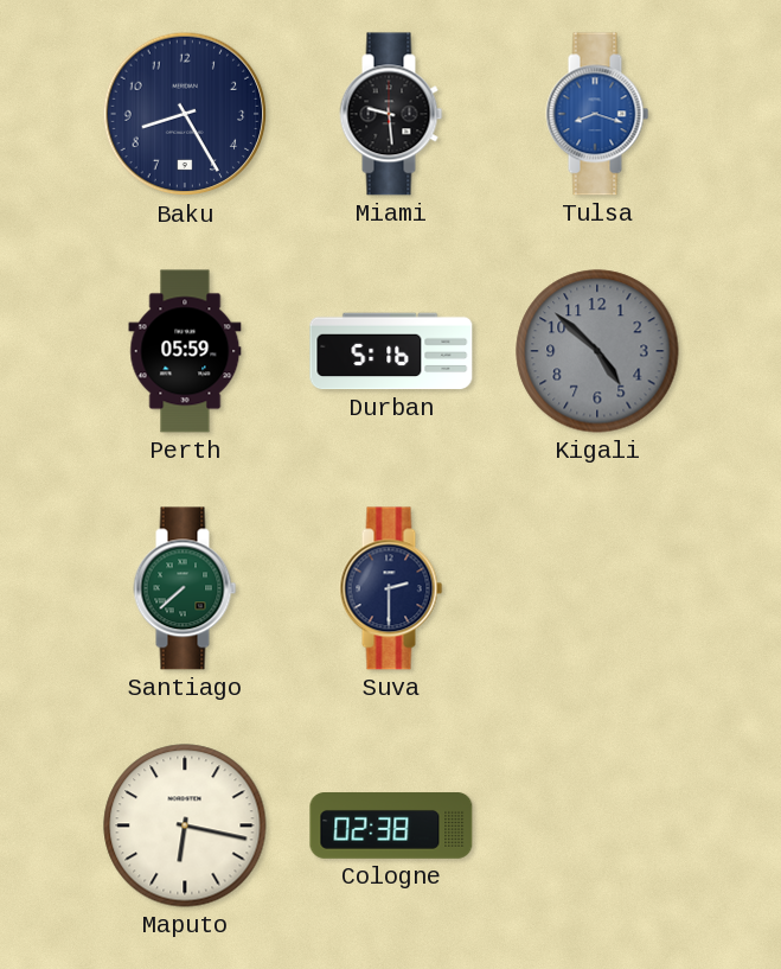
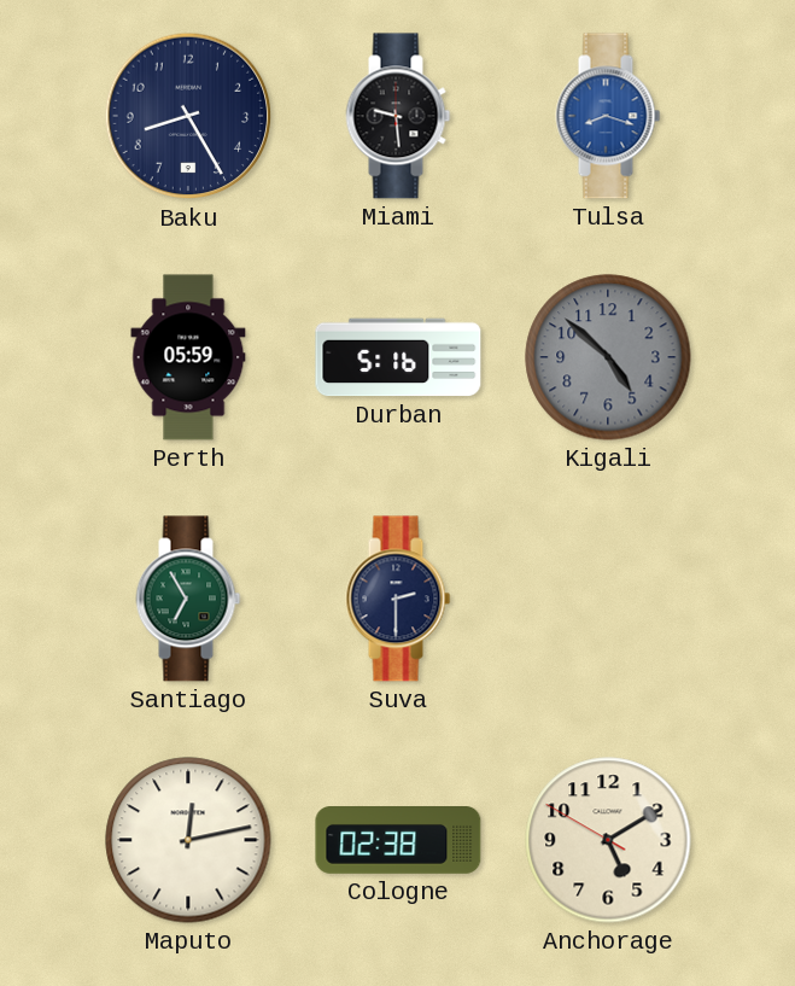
Santiago: 7:38 -> 6:55
Maputo: 6:17 -> 12:13
Anchorage: none -> 5:09
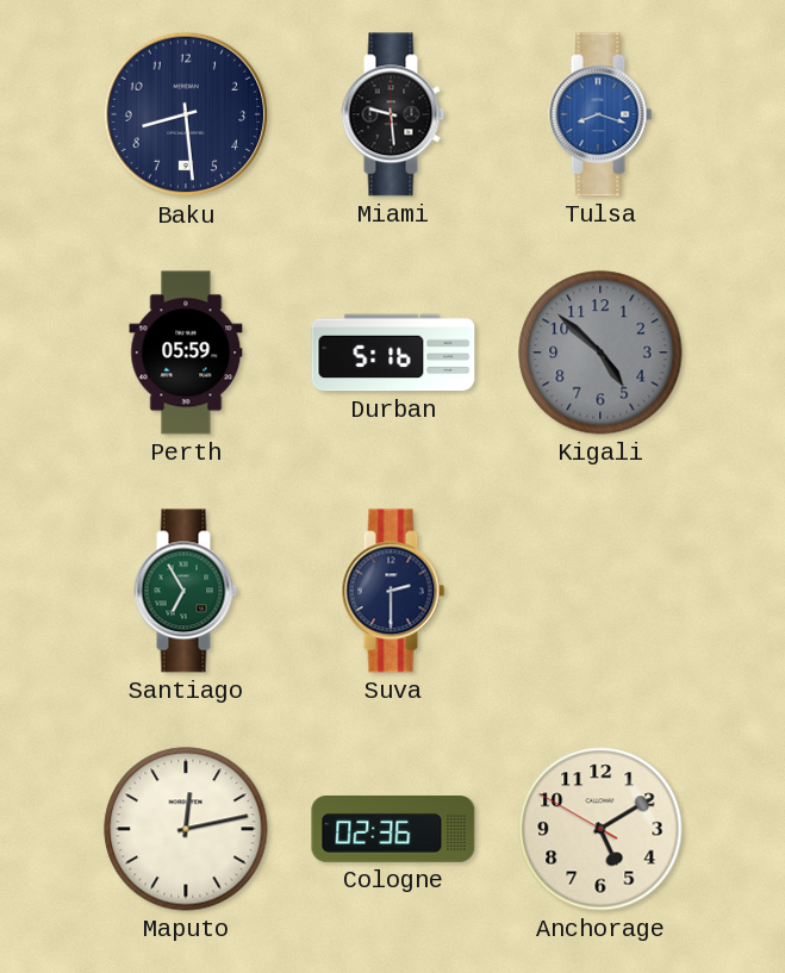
Baku: 8:25 -> 8:29
Cologne: 02:38 -> 02:36
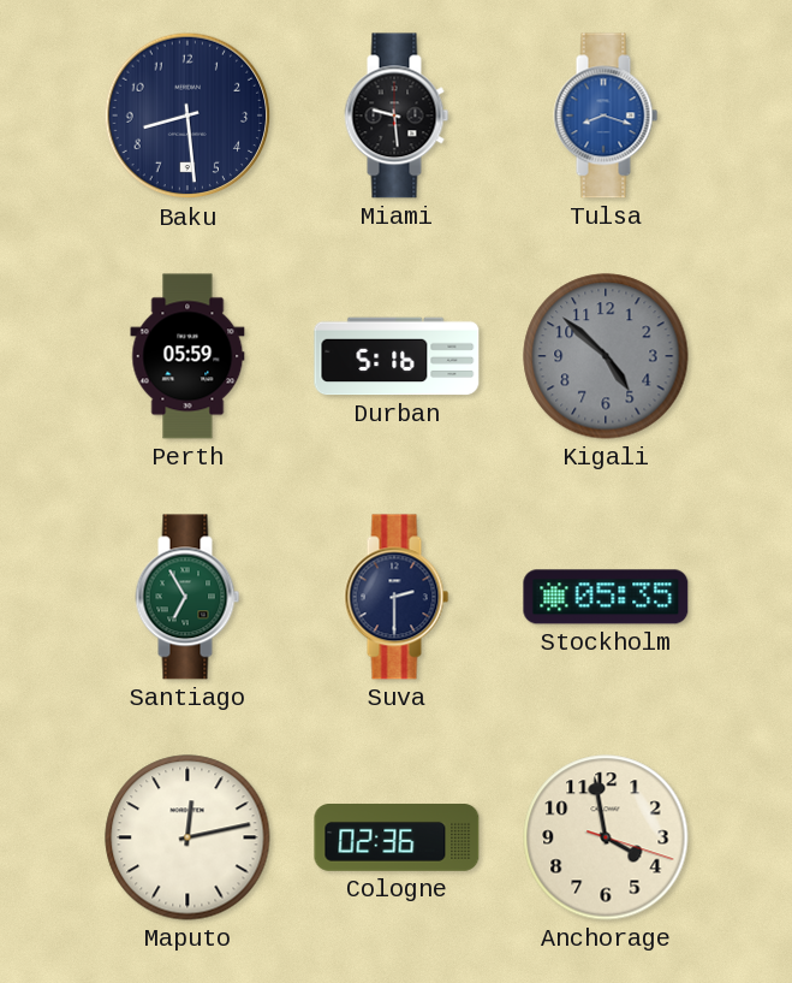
Stockholm: none -> 05:35
Anchorage: 5:09 -> 3:58
